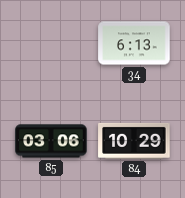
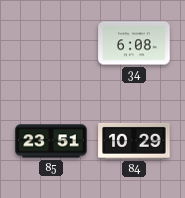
34: 6:13 -> 6:08
85: 03:06 -> 23:51
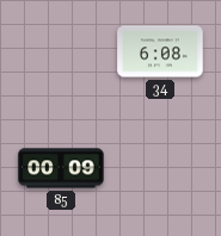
85: 23:51 -> 00:09
84: 10:29 -> none
